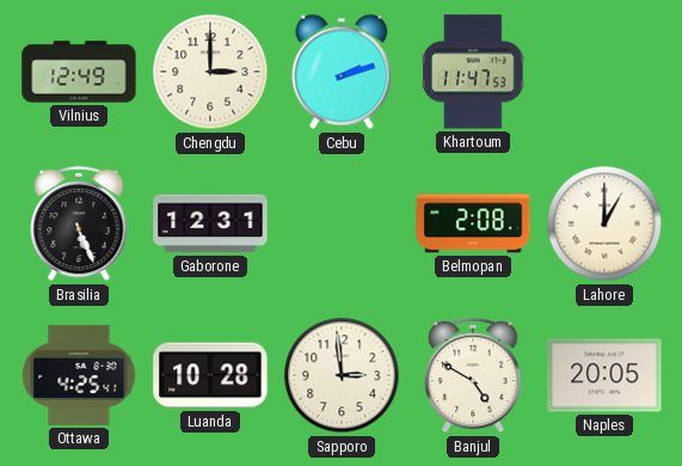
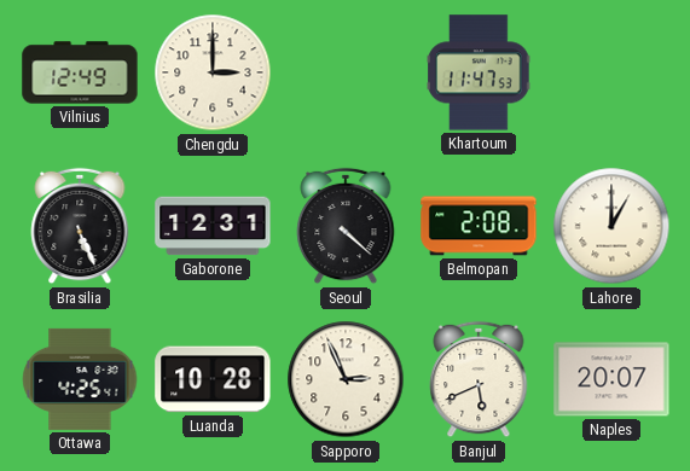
Cebu: 2:12 -> none
Seoul: none -> 4:22
Sapporo: 2:59 -> 2:56
Banjul: 4:50 -> 5:41
Naples: 20:05 -> 20:07
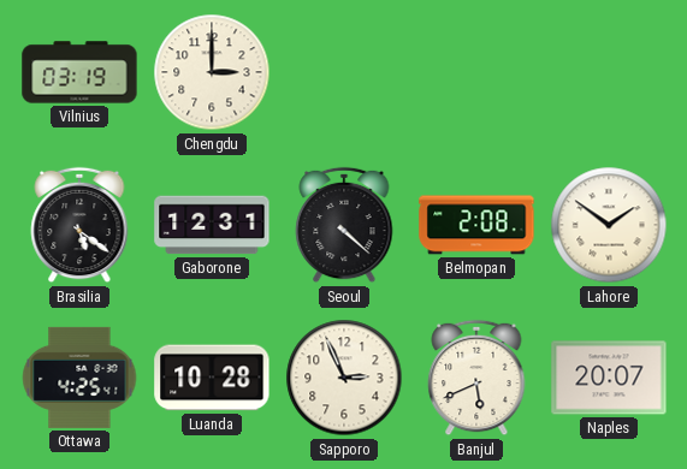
Vilnius: 12:49 -> 03:19
Khartoum: 11:47 -> none
Brasilia: 5:26 -> 5:21
Lahore: 1:00 -> 1:51
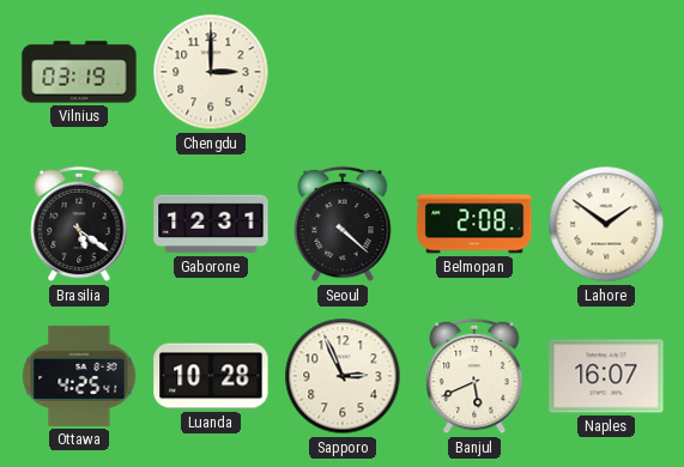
Naples: 20:07 -> 16:07
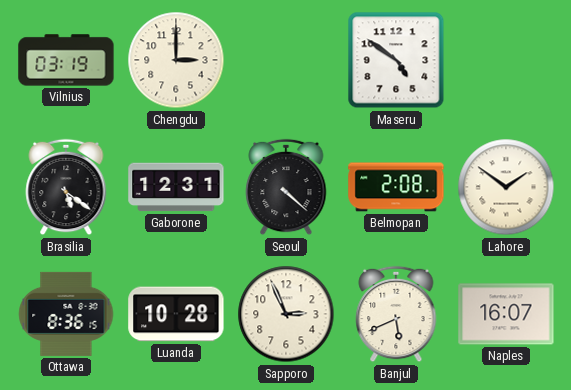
Maseru: none -> 4:51
Ottawa: 4:25 -> 8:36
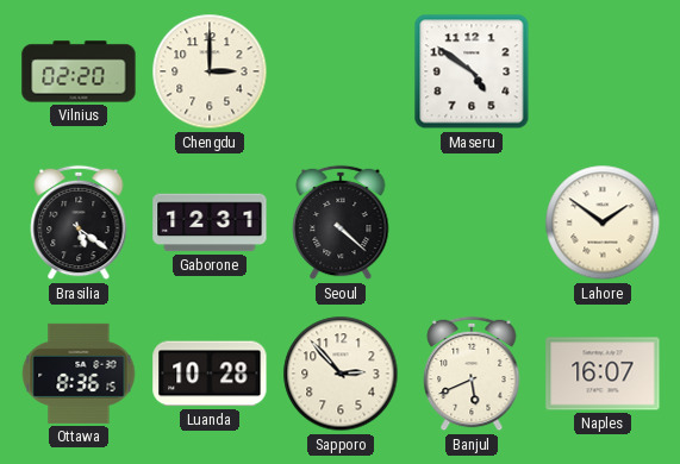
Vilnius: 03:19 -> 02:20
Belmopan: 2:08 -> none
Sapporo: 2:56 -> 2:53
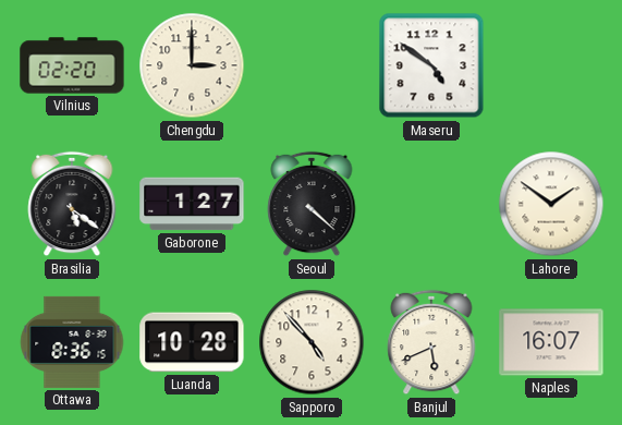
Gaborone: 12:31 -> 1:27
Sapporo: 2:53 -> 4:53
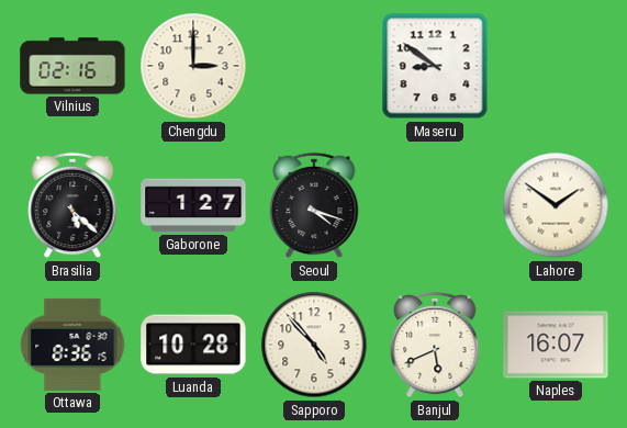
Vilnius: 02:20 -> 02:16
Maseru: 4:51 -> 8:51
Brasilia: 5:21 -> 5:22
Seoul: 4:22 -> 4:18
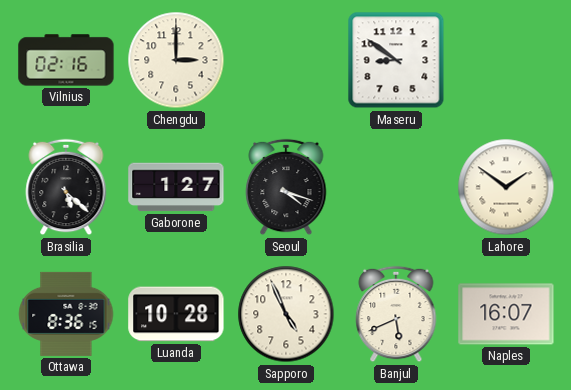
Sapporo: 4:53 -> 4:56
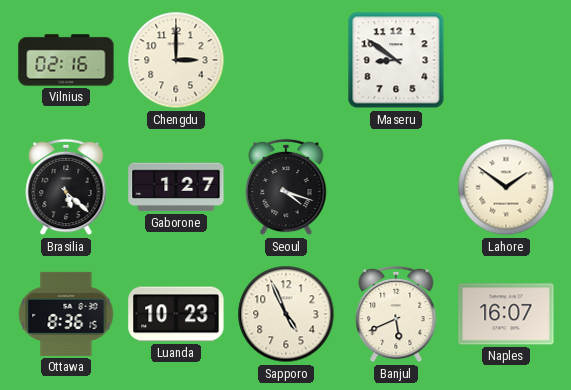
Luanda: 10:28 -> 10:23
